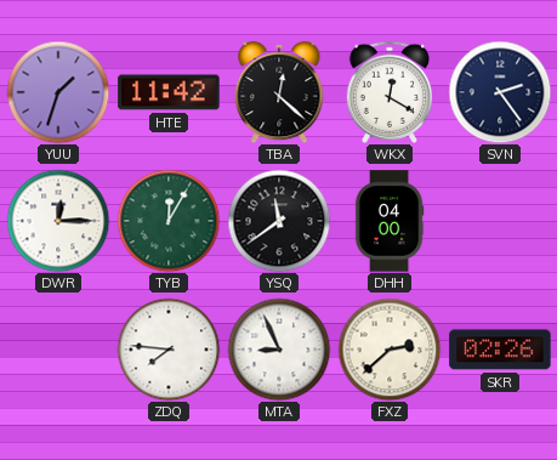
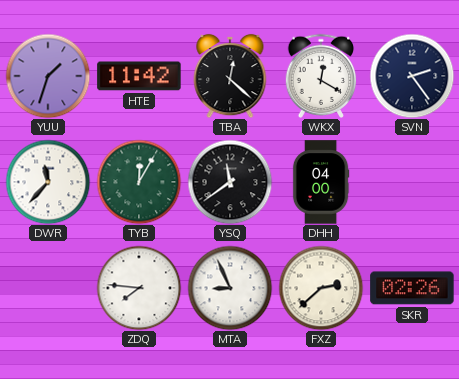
DWR: 12:15 -> 11:37
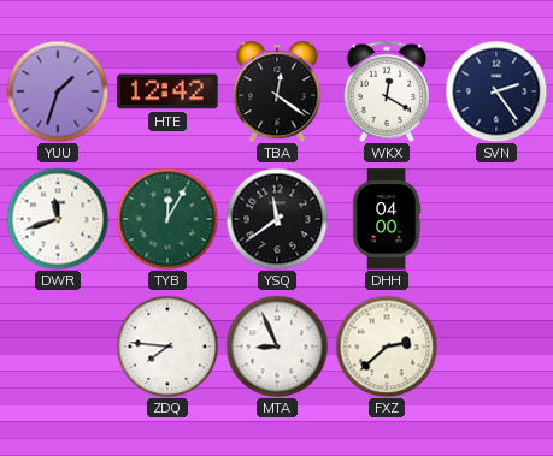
HTE: 11:42 -> 12:42
TBA: 12:22 -> 12:21
DWR: 11:37 -> 11:42
SKR: 02:26 -> none
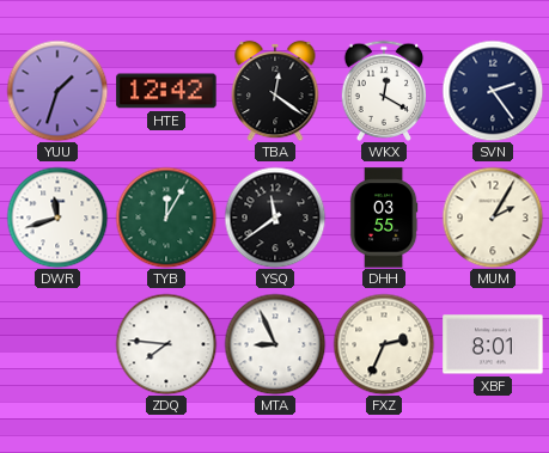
DHH: 04:00 -> 03:55
MUM: none -> 2:05
FXZ: 2:38 -> 2:34
XBF: none -> 8:01
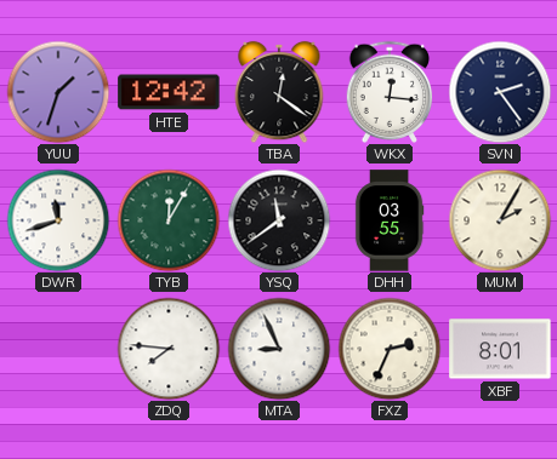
WKX: 12:20 -> 12:16
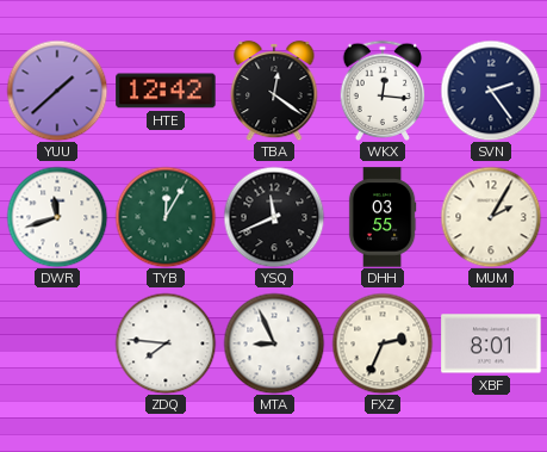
YUU: 1:33 -> 1:38
YSQ: 11:39 -> 11:41
